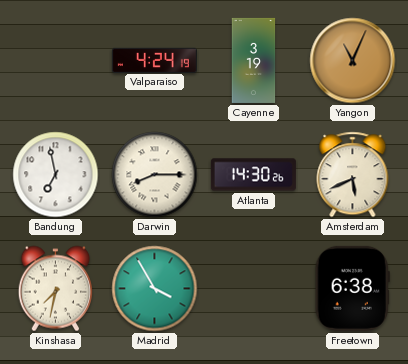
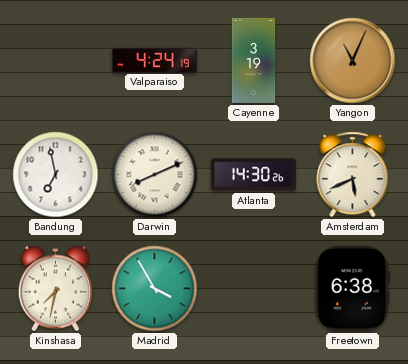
Darwin: 8:15 -> 8:11
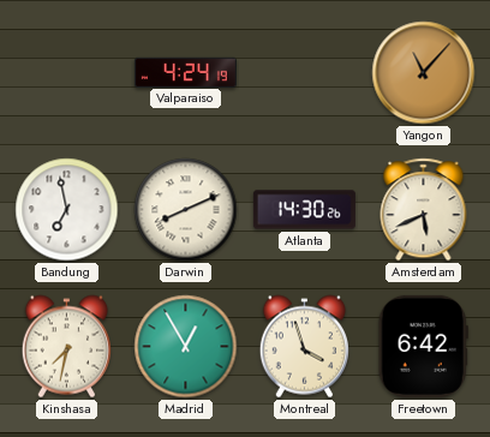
Cayenne: 3:19 -> none
Yangon: 11:04 -> 11:07
Madrid: 3:55 -> 12:55
Montreal: none -> 3:57
Freetown: 6:38 -> 6:42
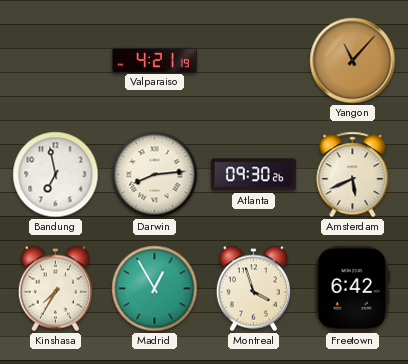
Valparaiso: 4:24 -> 4:21
Darwin: 8:11 -> 8:14
Atlanta: 14:30 -> 09:30
Kinshasa: 7:32 -> 7:35
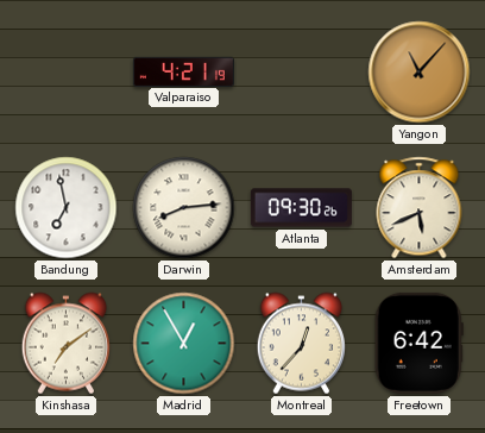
Kinshasa: 7:35 -> 7:09
Montreal: 3:57 -> 12:37
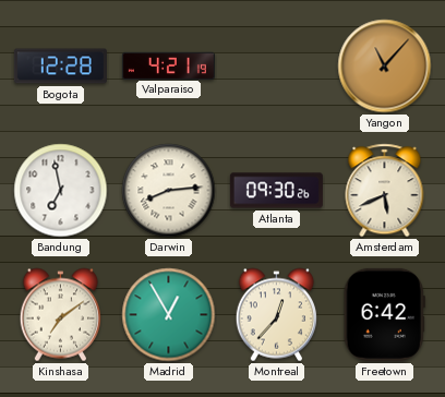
Bogota: none -> 12:28
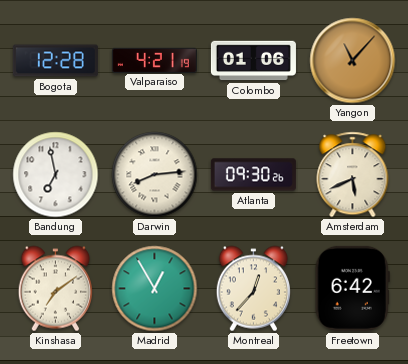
Colombo: none -> 01:06
